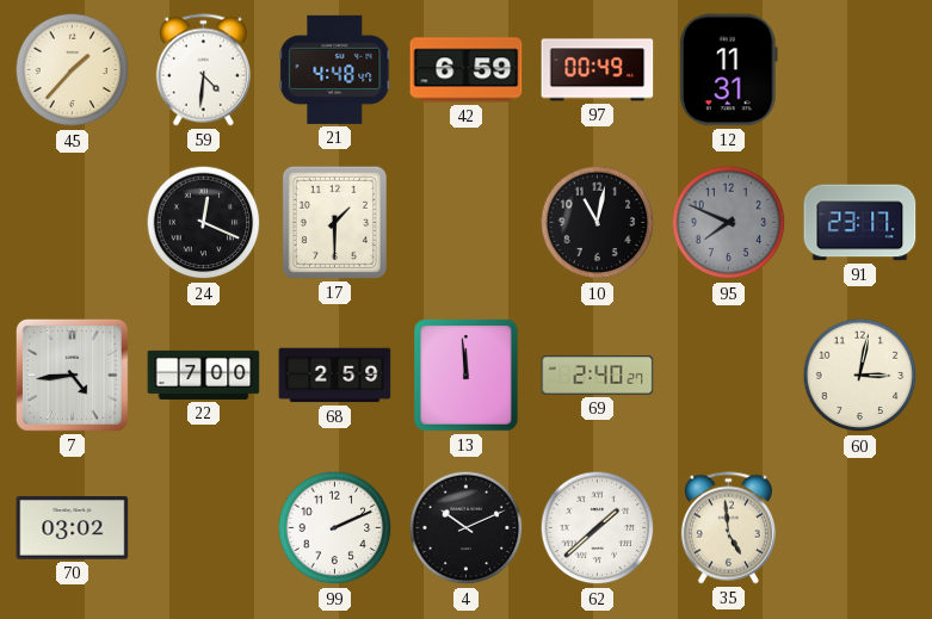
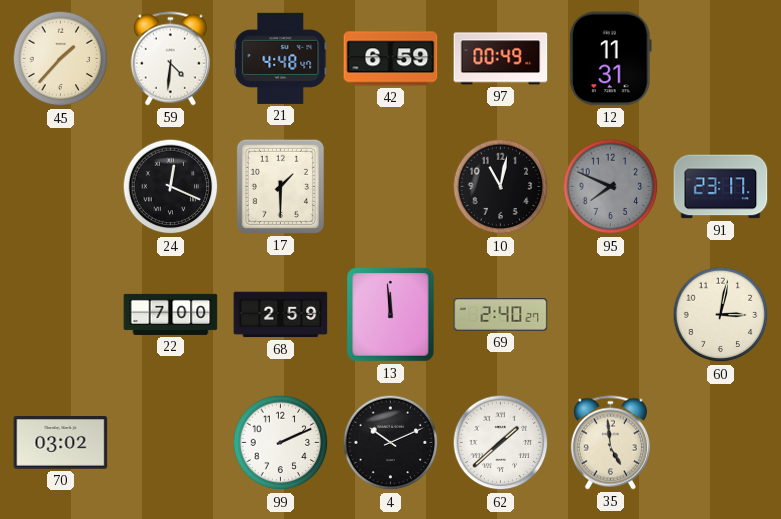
7: 4:44 -> none
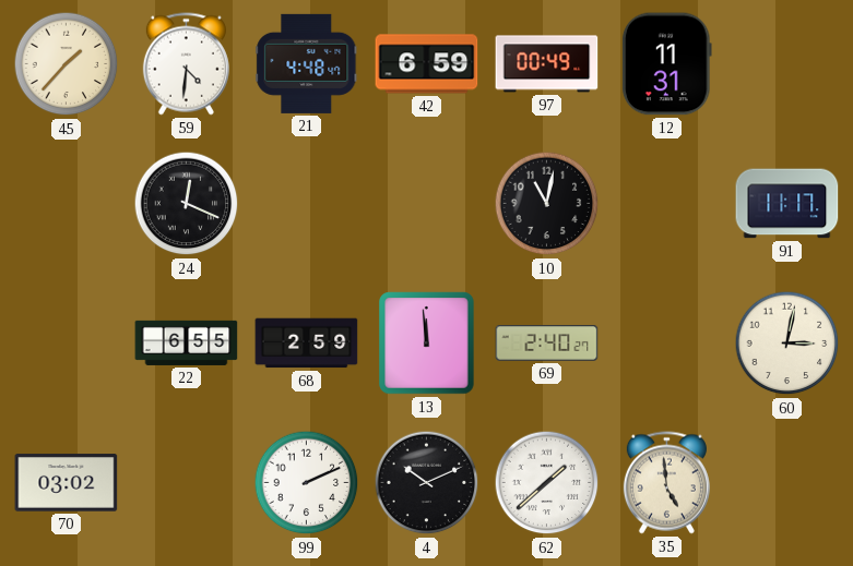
17: 1:30 -> none
95: 7:49 -> none
91: 23:17 -> 11:17
22: 7:00 -> 6:55
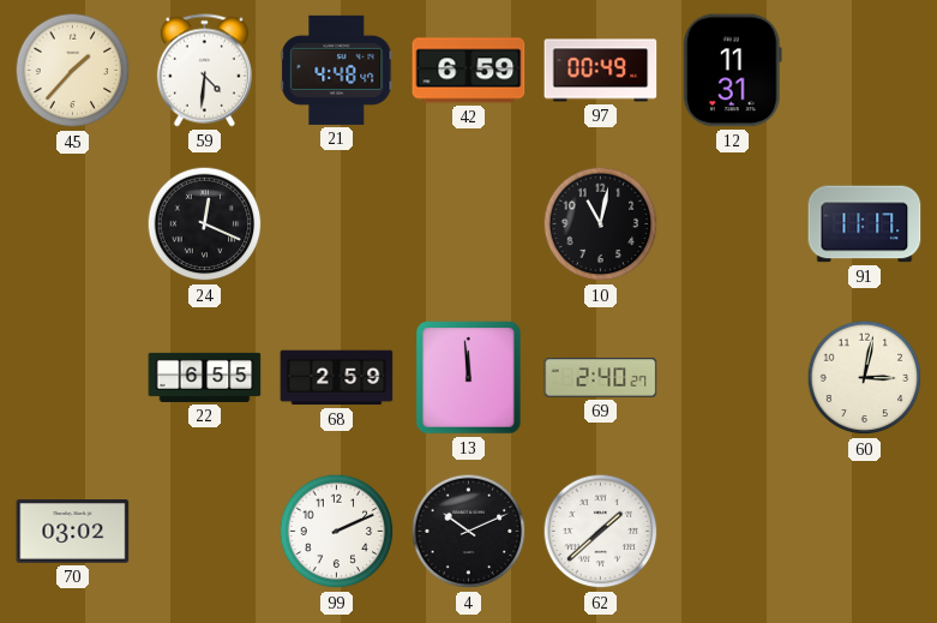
35: 4:59 -> none
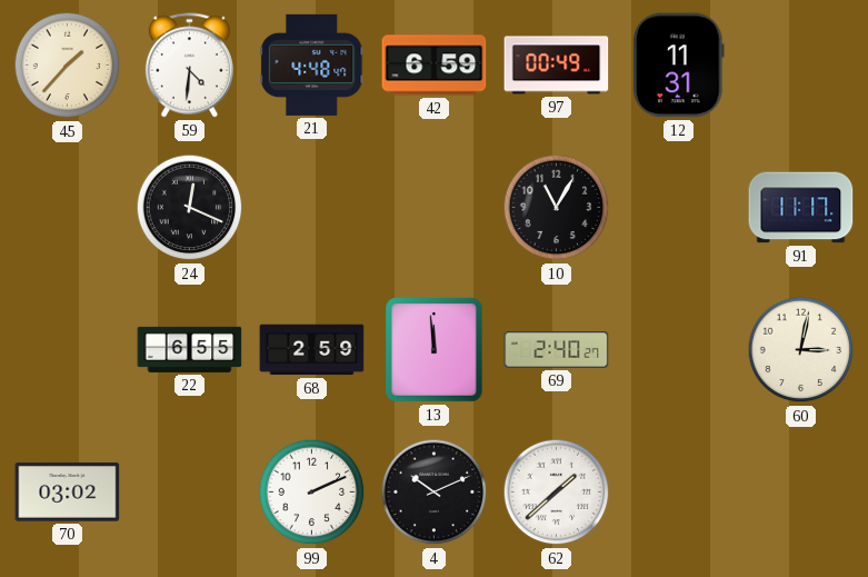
10: 11:02 -> 11:05
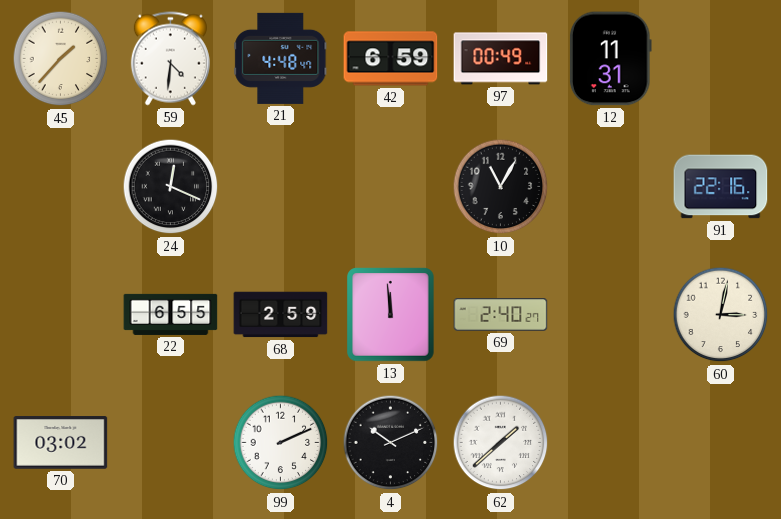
91: 11:17 -> 22:16
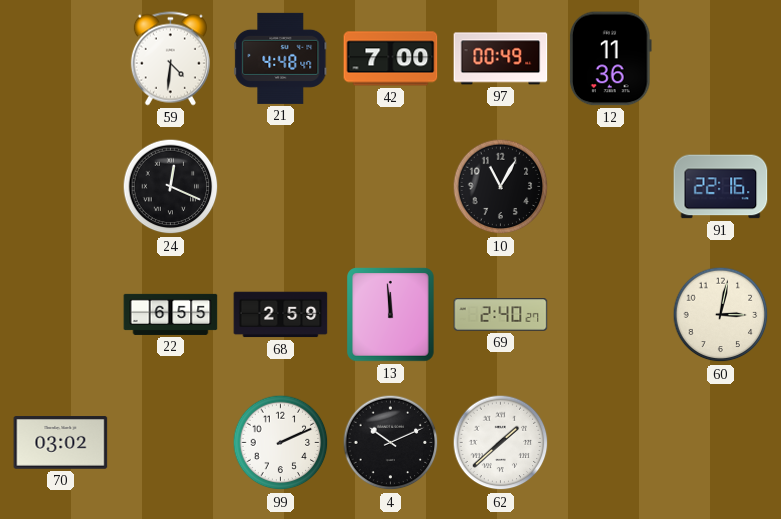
45: 1:37 -> none
42: 6:59 -> 7:00
12: 11:31 -> 11:36
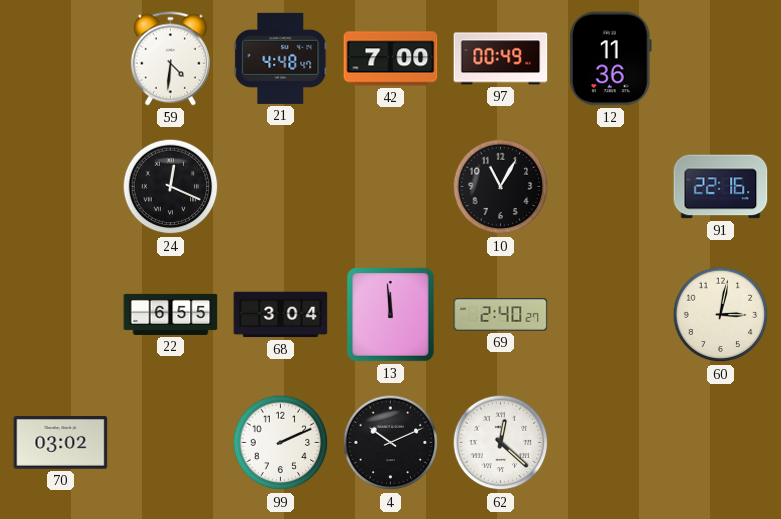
68: 2:59 -> 3:04
62: 1:38 -> 12:22
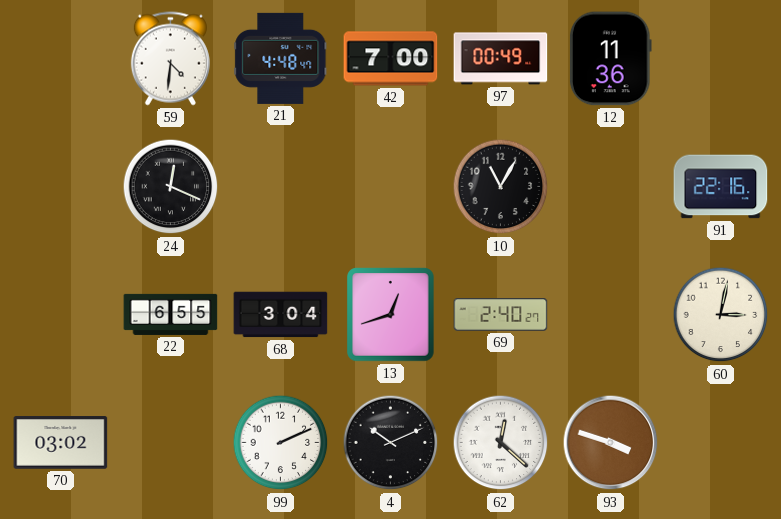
13: 11:59 -> 12:42
93: none -> 3:48
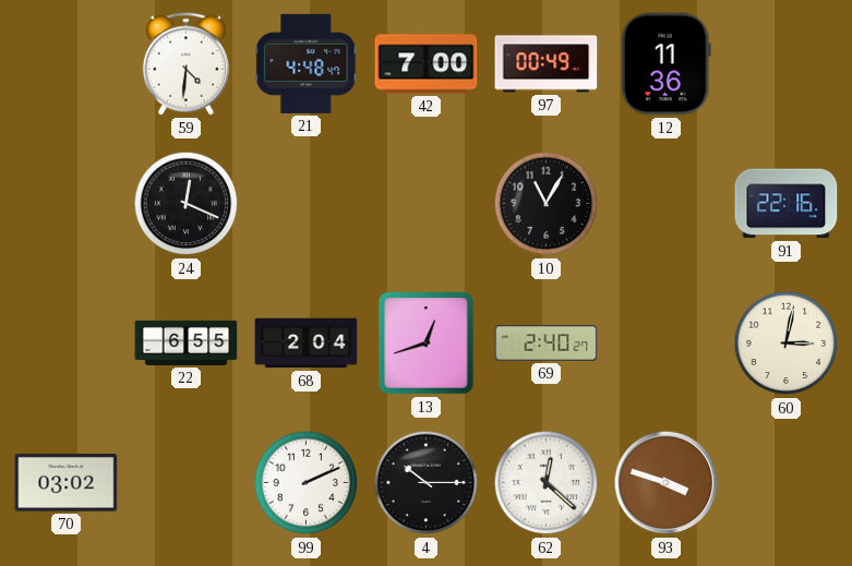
68: 3:04 -> 2:04
4: 10:11 -> 10:15
